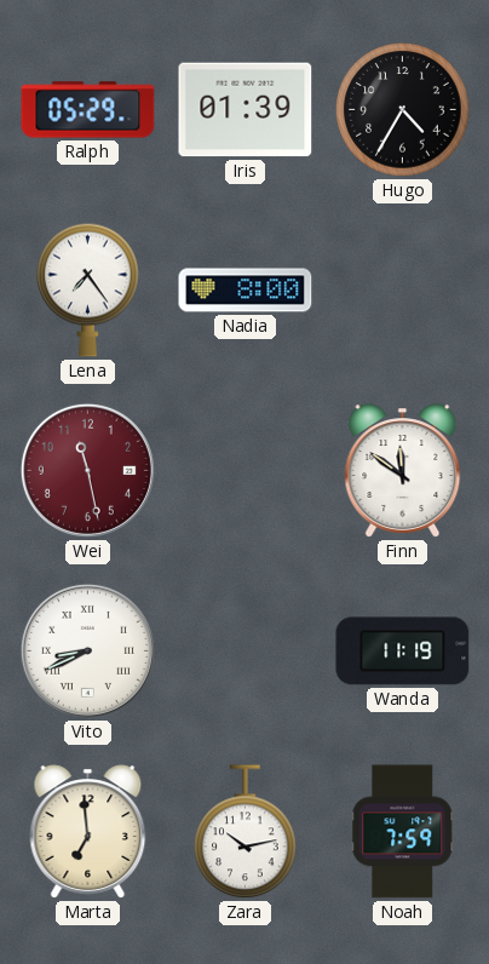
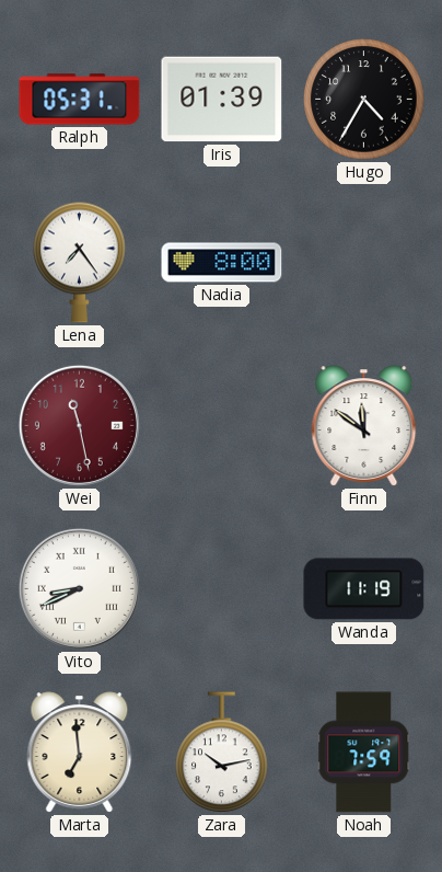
Ralph: 05:29 -> 05:31
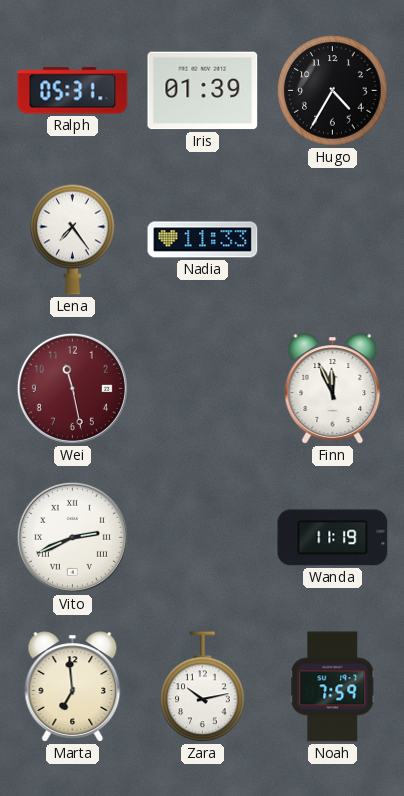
Nadia: 8:00 -> 11:33
Finn: 11:51 -> 11:56
Vito: 8:41 -> 2:41
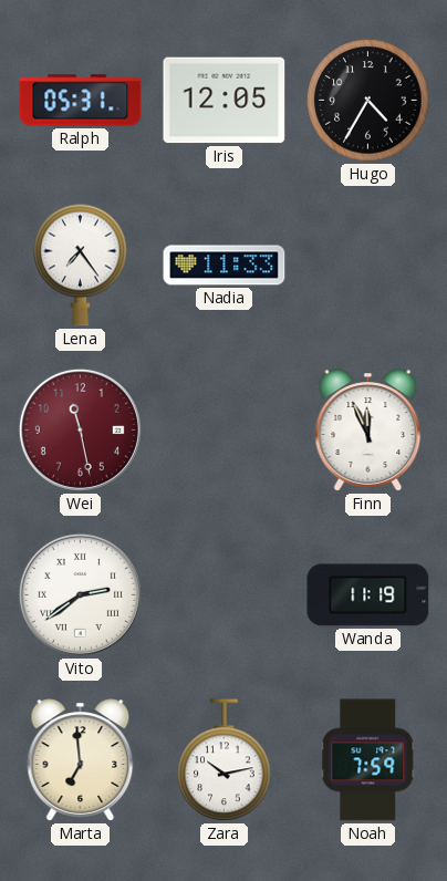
Iris: 01:39 -> 12:05
Vito: 2:41 -> 2:39
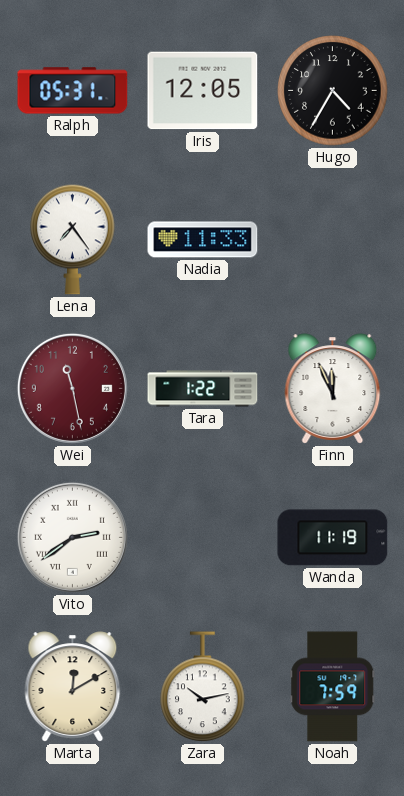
Tara: none -> 1:22
Marta: 6:59 -> 12:10
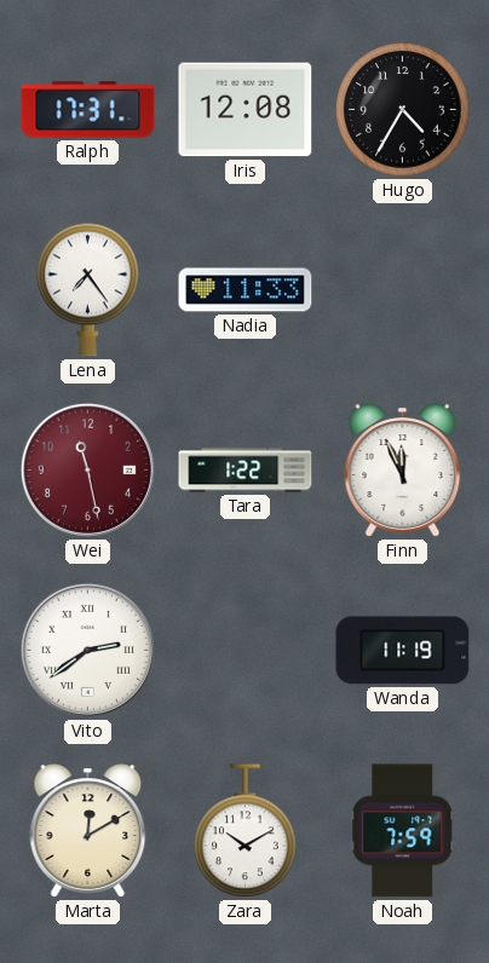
Ralph: 05:31 -> 17:31
Iris: 12:05 -> 12:08
Zara: 10:13 -> 10:10
